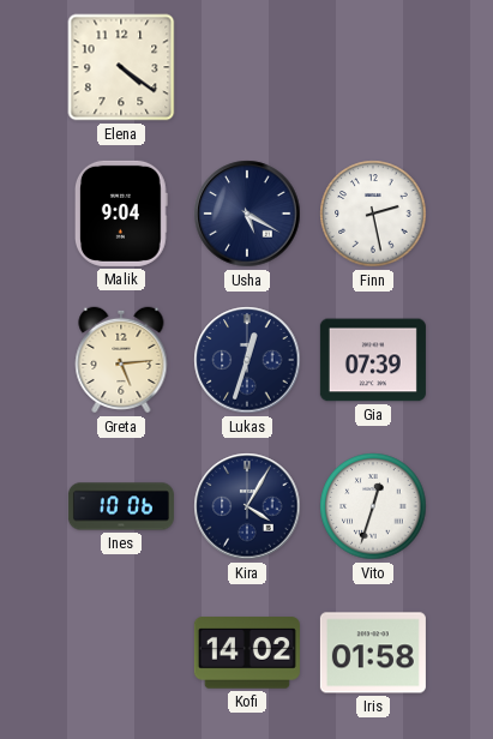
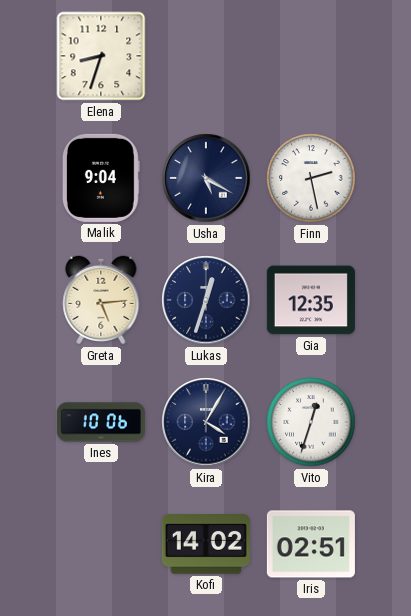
Elena: 4:21 -> 8:33
Gia: 07:39 -> 12:35
Iris: 01:58 -> 02:51
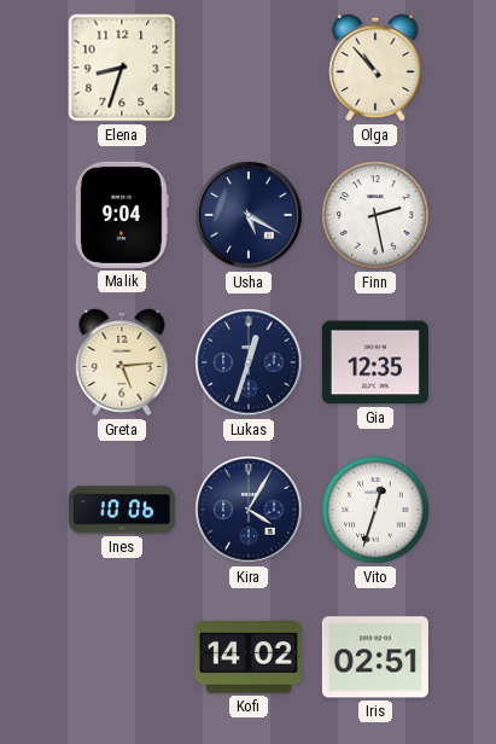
Olga: none -> 10:53
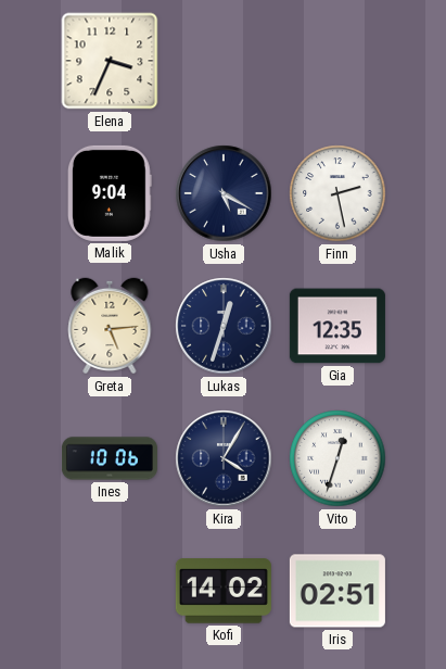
Elena: 8:33 -> 3:34
Olga: 10:53 -> none
